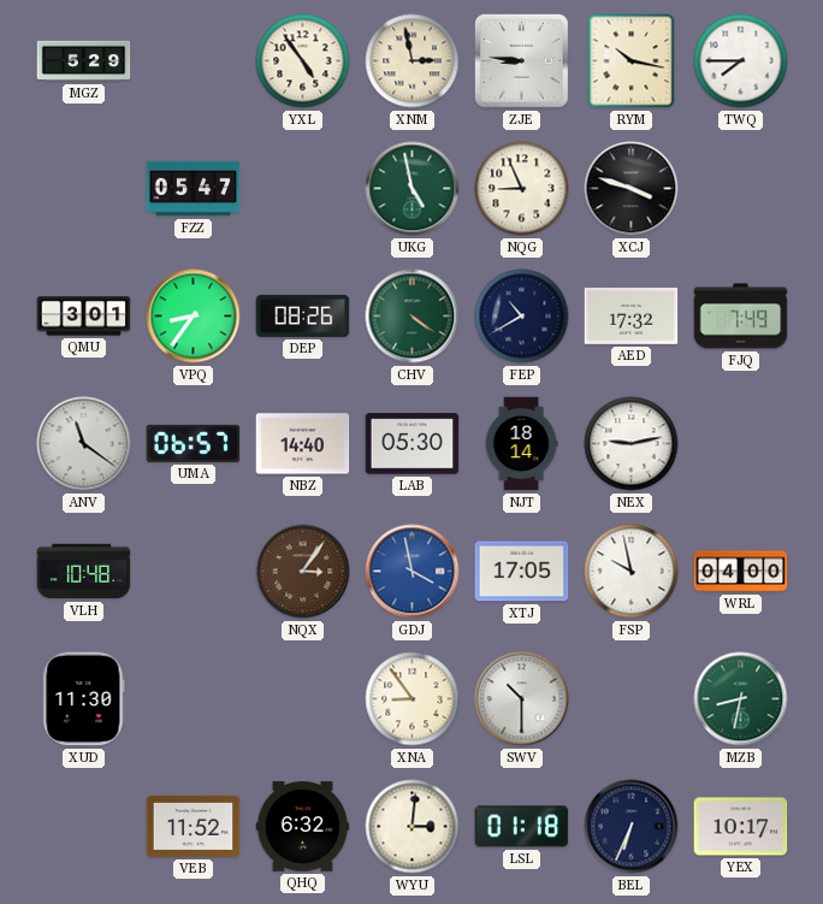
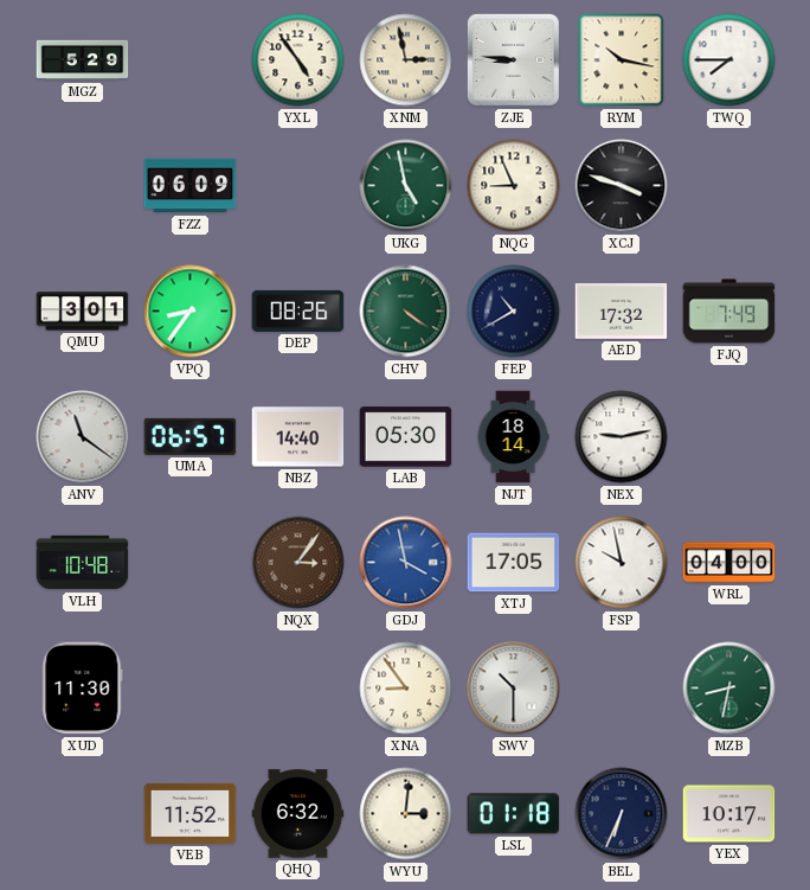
FZZ: 05:47 -> 06:09
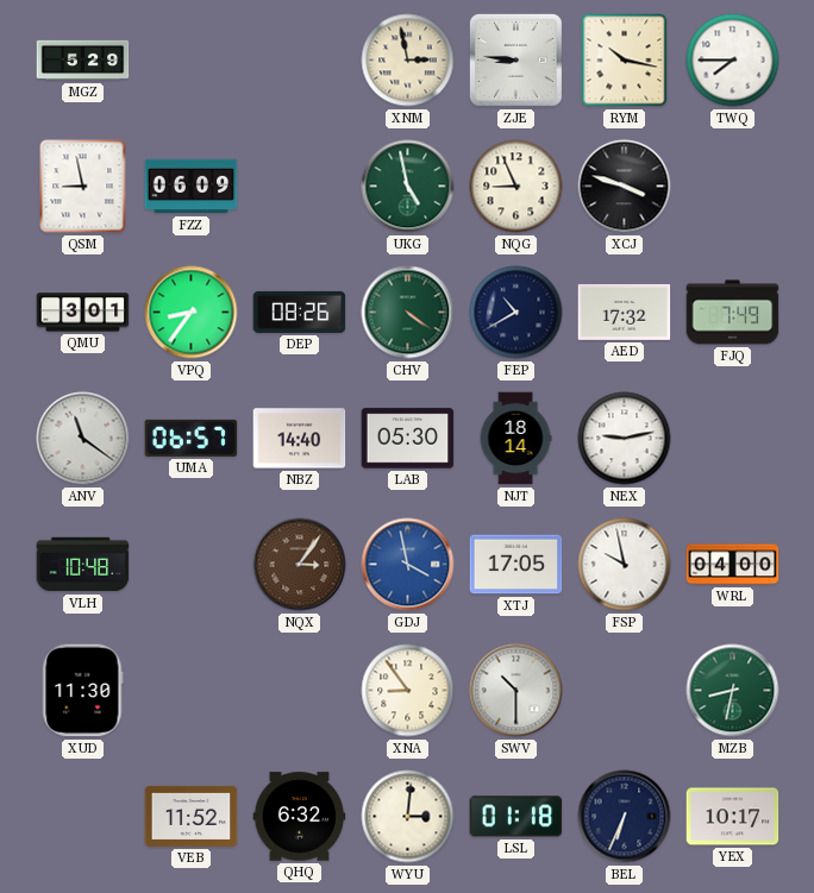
YXL: 4:54 -> none
QSM: none -> 8:58
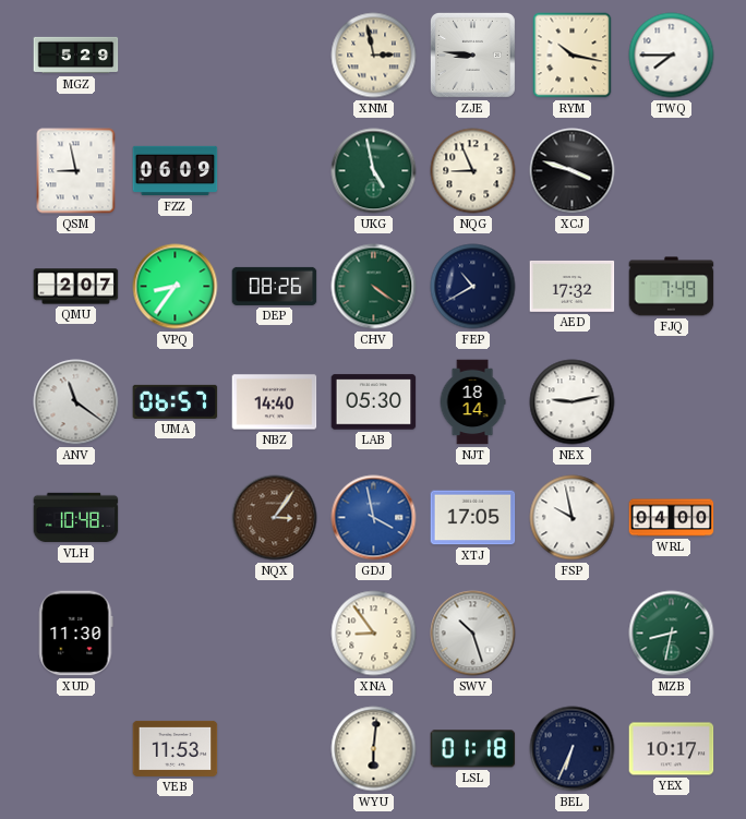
QMU: 3:01 -> 2:07
SWV: 10:30 -> 10:27
VEB: 11:52 -> 11:53
QHQ: 6:32 -> none
WYU: 3:01 -> 6:01
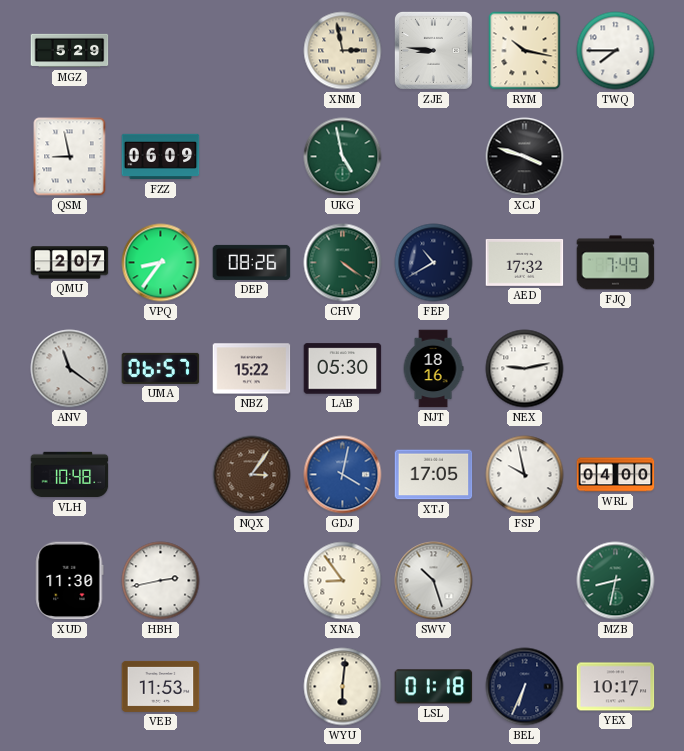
NQG: 8:56 -> none
NBZ: 14:40 -> 15:22
NJT: 18:14 -> 18:16
GDJ: 3:58 -> 4:02
HBH: none -> 2:43
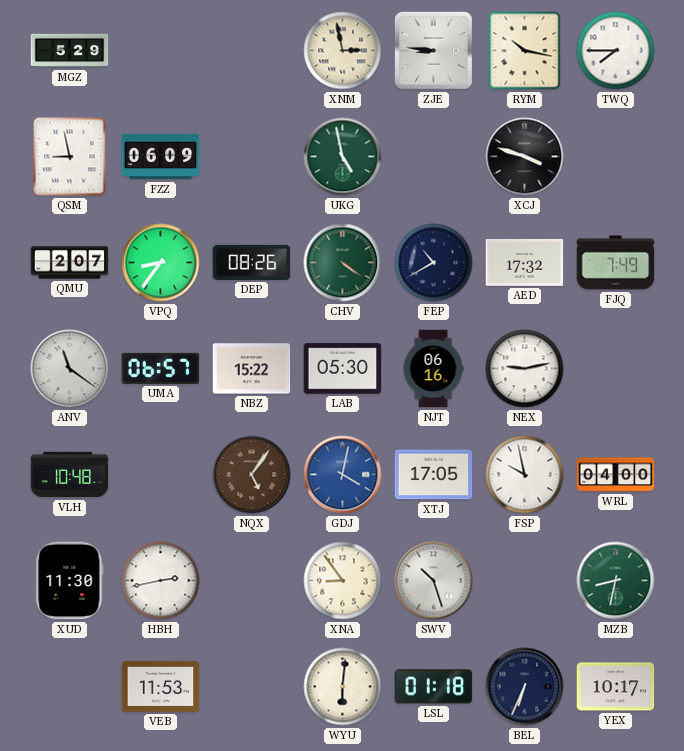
NJT: 18:16 -> 06:16
NQX: 3:06 -> 5:06
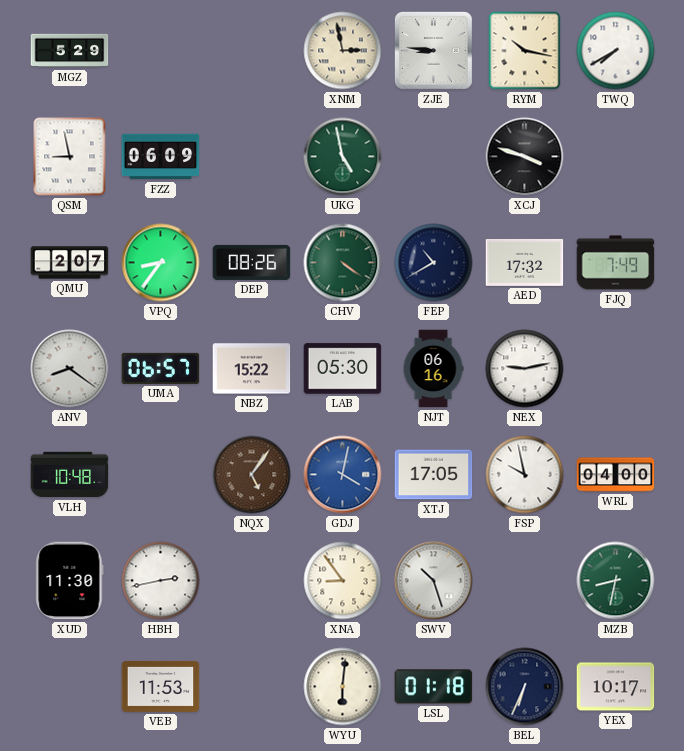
TWQ: 7:45 -> 7:40
ANV: 11:21 -> 8:21
